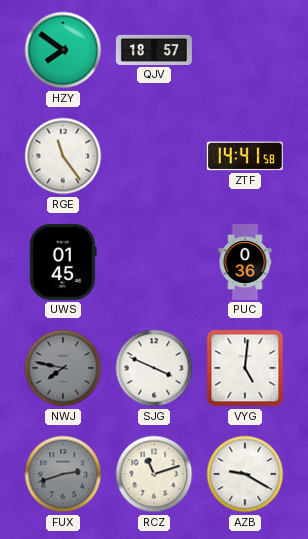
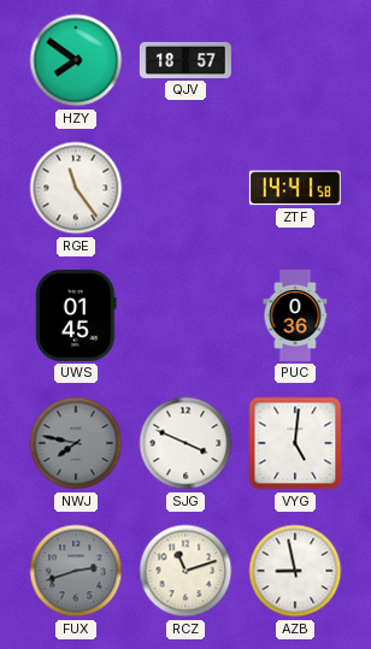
AZB: 9:20 -> 8:58
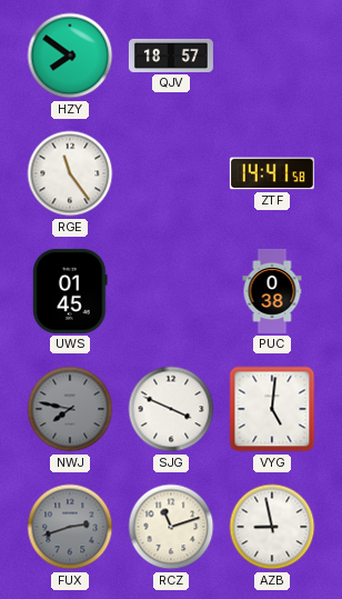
PUC: 0:36 -> 0:38
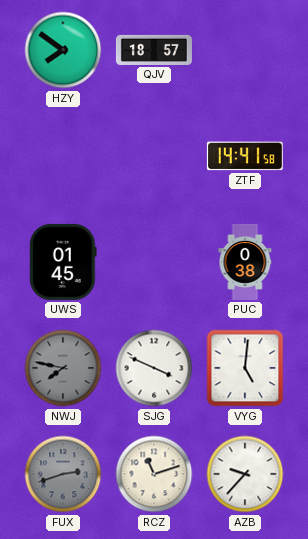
RGE: 11:24 -> none
AZB: 8:58 -> 9:37
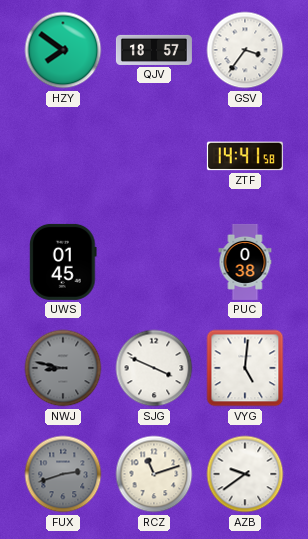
GSV: none -> 3:36
NWJ: 7:47 -> 8:47
AZB: 9:37 -> 9:39
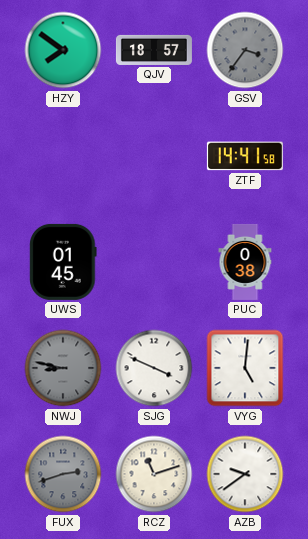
GSV dial: white -> grey
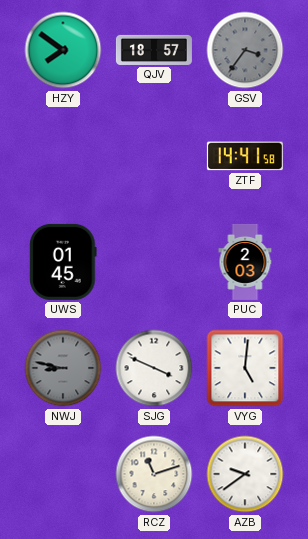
PUC: 0:38 -> 2:03
FUX: 2:42 -> none
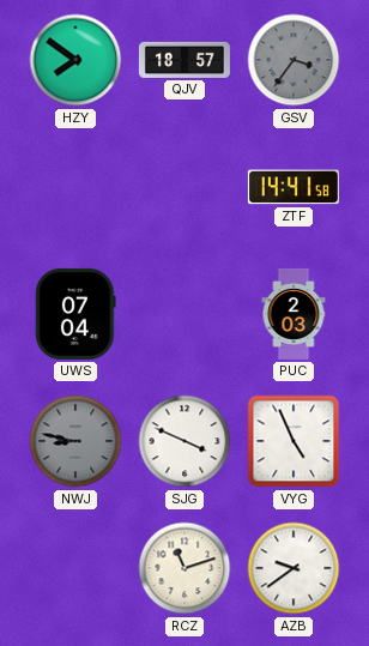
UWS: 01:45 -> 07:04
VYG: 5:01 -> 4:56
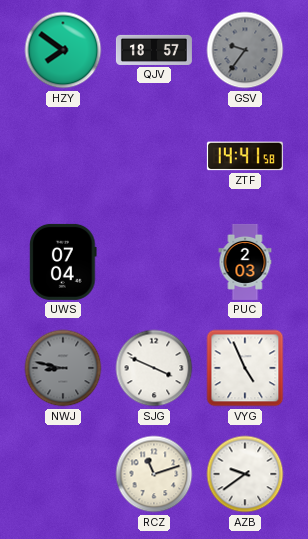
GSV: 3:36 -> 9:36
